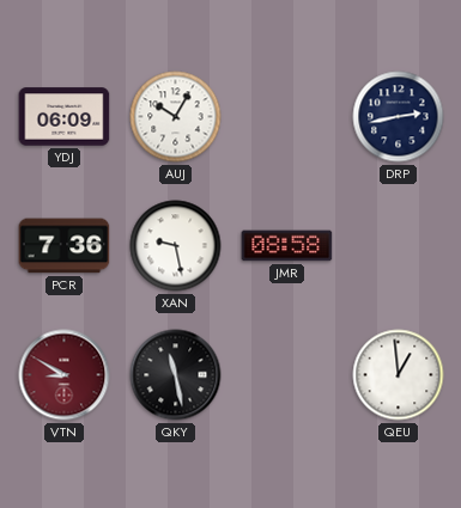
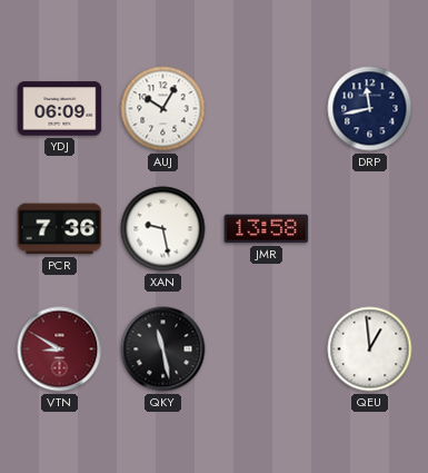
DRP: 2:43 -> 11:43
JMR: 08:58 -> 13:58
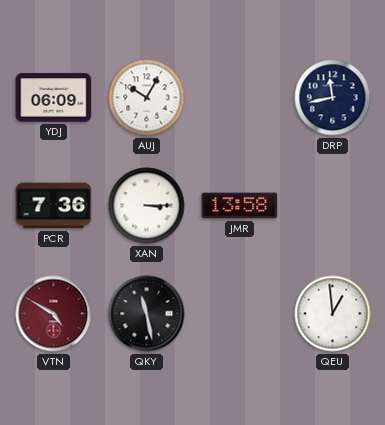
XAN: 9:28 -> 3:15
VTN: 8:50 -> 4:50
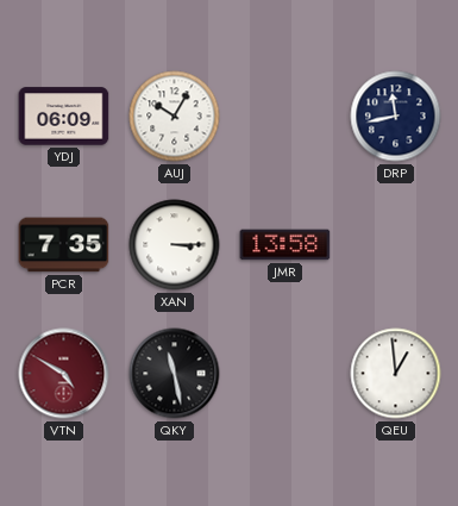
PCR: 7:36 -> 7:35
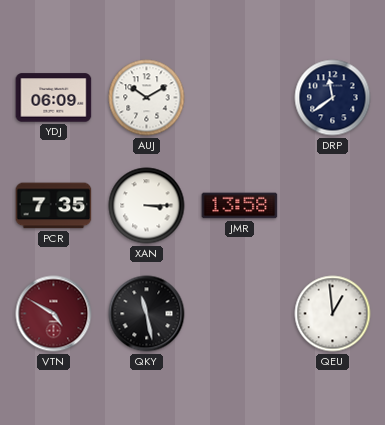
AUJ: 10:05 -> 10:10
DRP: 11:43 -> 11:39
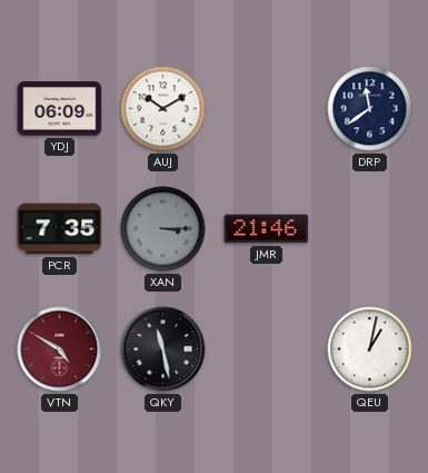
XAN dial: white -> grey
JMR: 13:58 -> 21:46
QEU: 12:59 -> 1:02
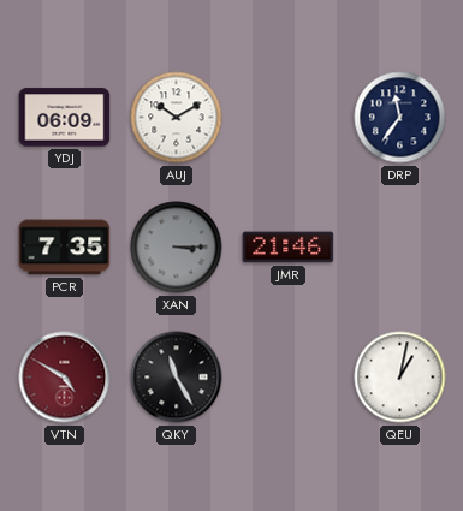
DRP: 11:39 -> 11:36
QKY: 11:28 -> 11:25
